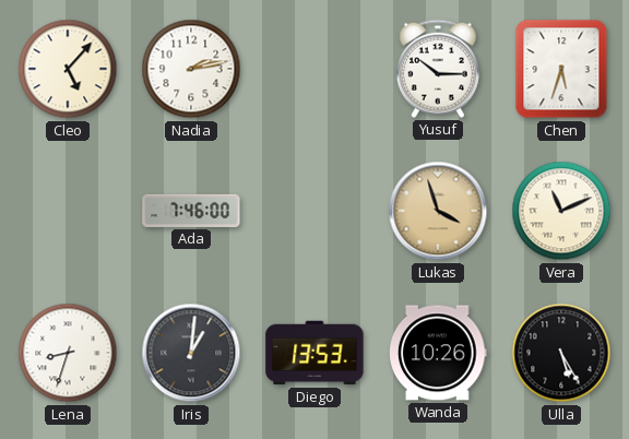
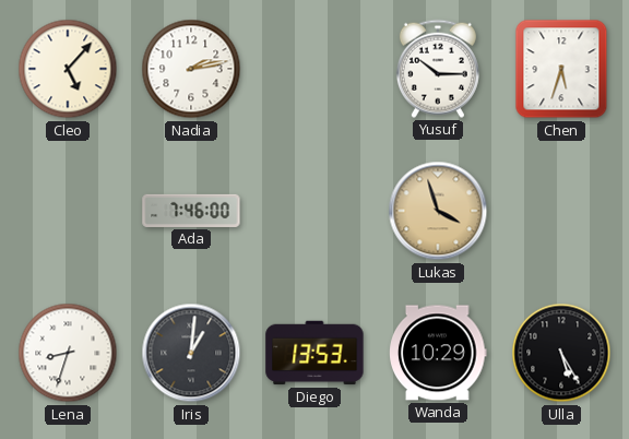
Vera: 11:11 -> none
Wanda: 10:26 -> 10:29
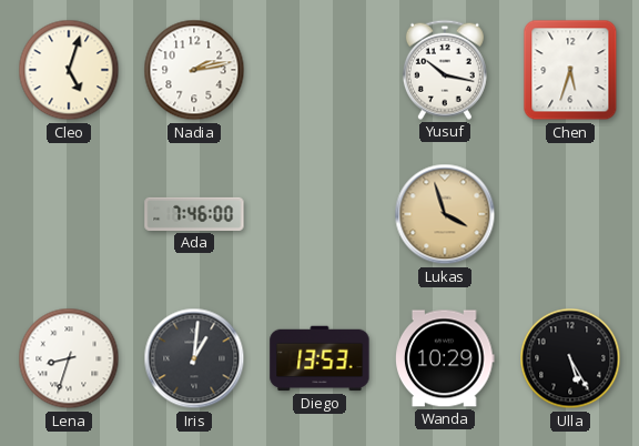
Cleo: 5:07 -> 5:03
Yusuf: 10:15 -> 10:17
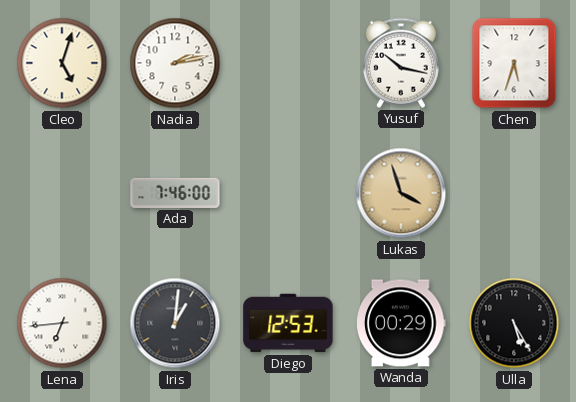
Lena: 8:33 -> 6:44
Diego: 13:53 -> 12:53
Wanda: 10:29 -> 00:29
